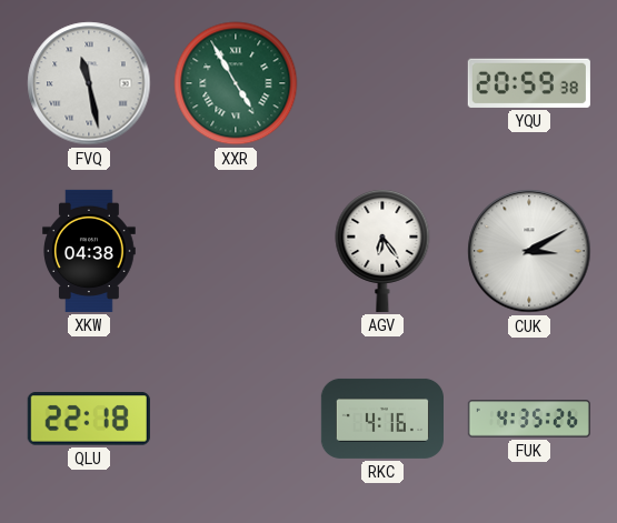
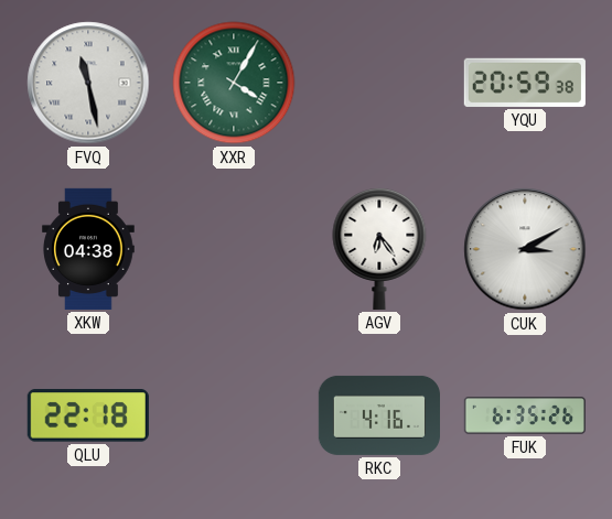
XXR: 4:55 -> 4:05
FUK: 4:35 -> 6:35
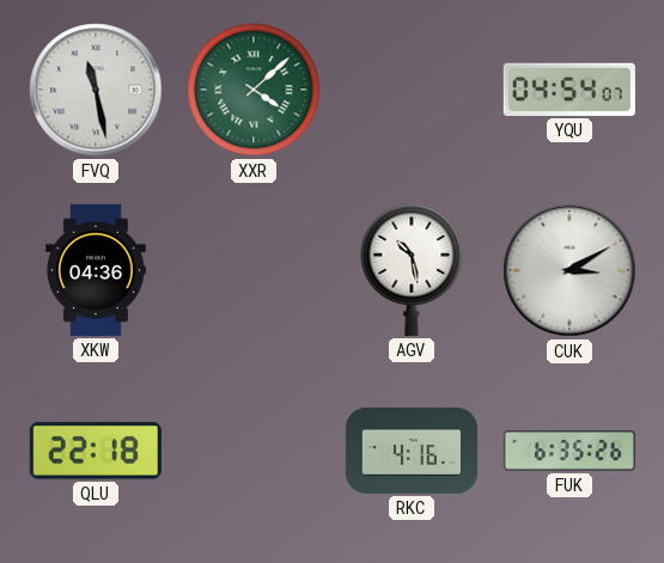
XXR: 4:05 -> 4:08
YQU: 20:59 -> 04:54
XKW: 04:38 -> 04:36
AGV: 6:24 -> 10:28
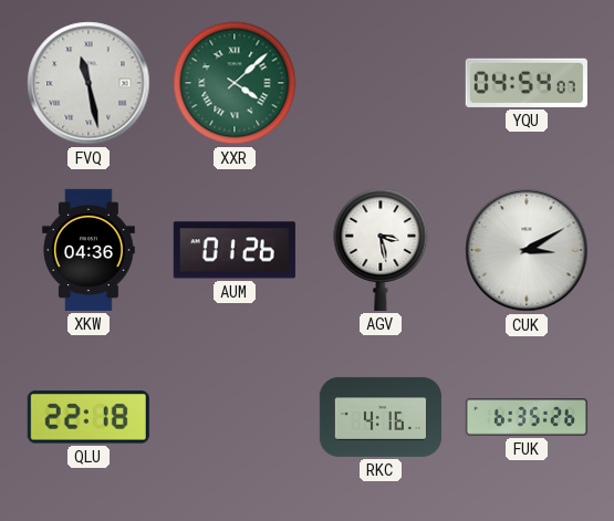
AUM: none -> 01:26
AGV: 10:28 -> 3:28
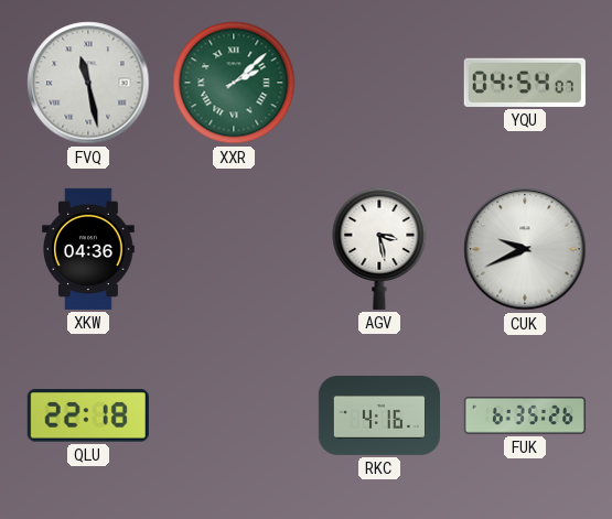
XXR: 4:08 -> 2:08
AUM: 01:26 -> none
CUK: 3:10 -> 9:41
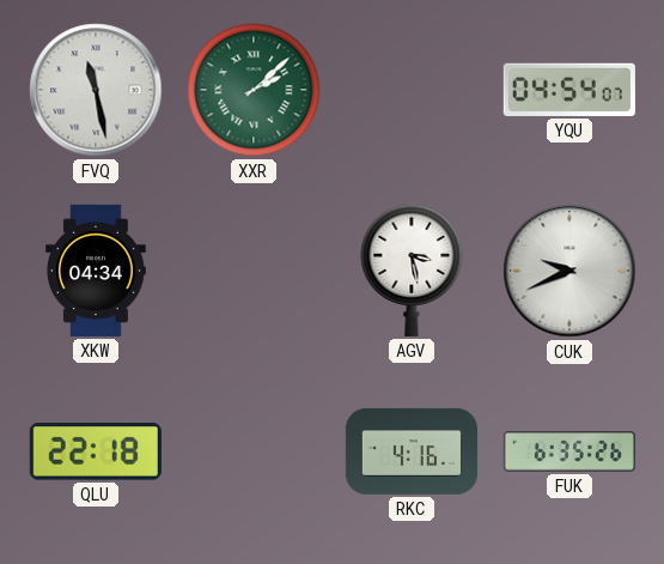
XKW: 04:36 -> 04:34
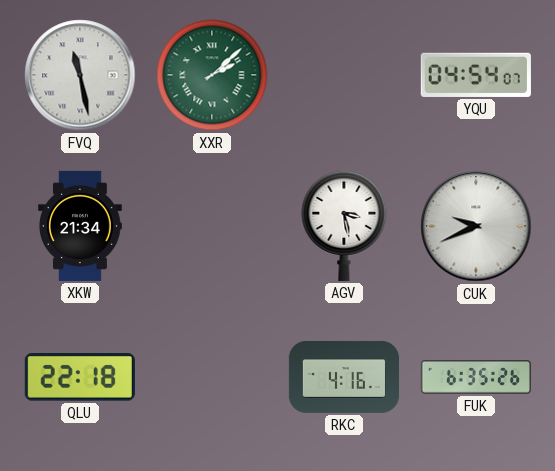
XKW: 04:34 -> 21:34
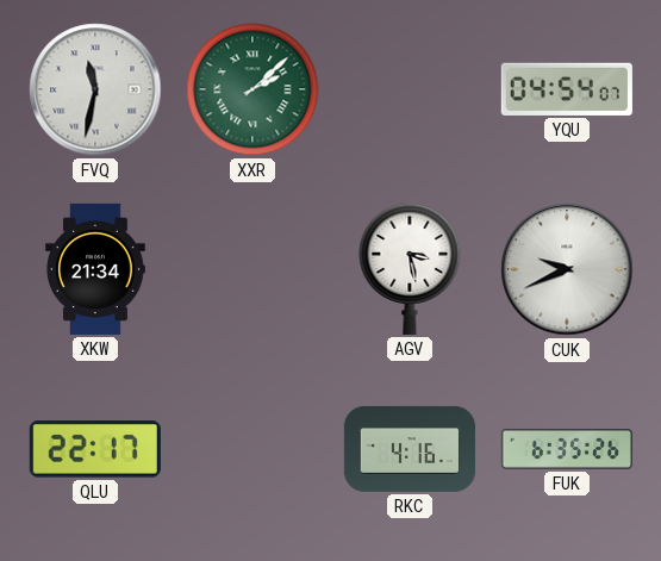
FVQ: 11:28 -> 11:32
QLU: 22:18 -> 22:17
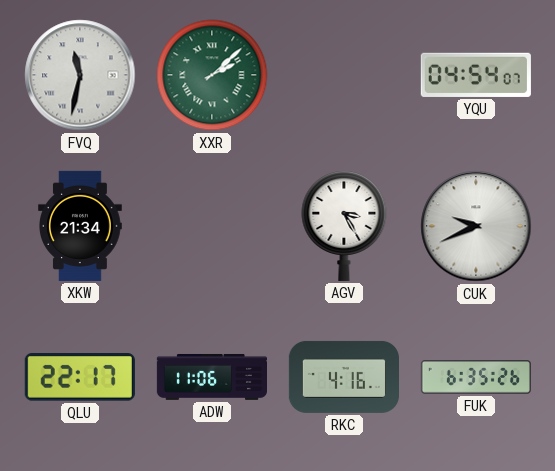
AGV: 3:28 -> 3:25
ADW: none -> 11:06
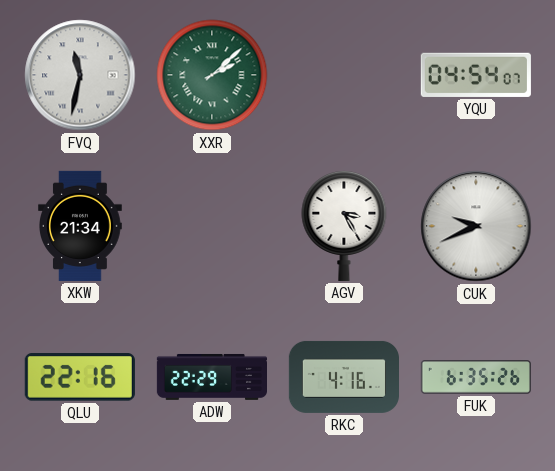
QLU: 22:17 -> 22:16
ADW: 11:06 -> 22:29
